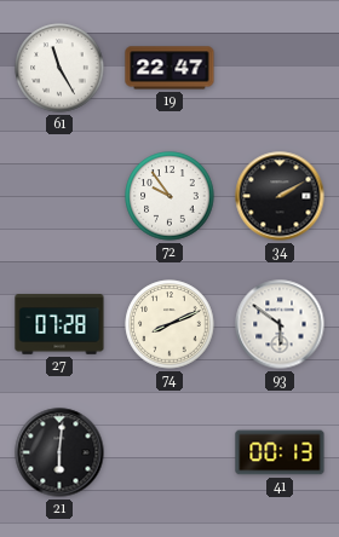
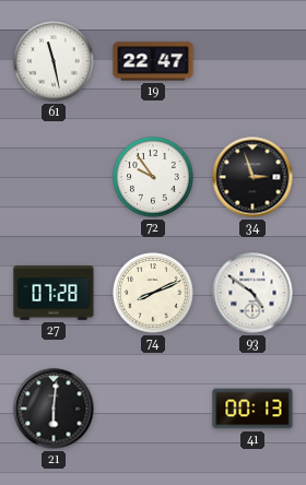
61: 11:25 -> 11:28
34: 2:10 -> 2:57
93: 5:51 -> 4:51
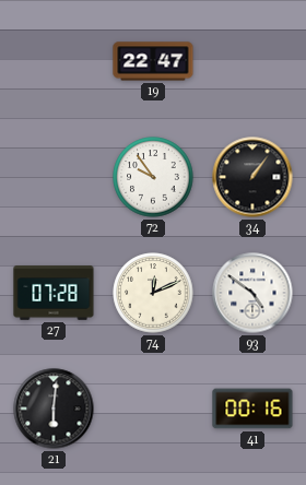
61: 11:28 -> none
34: 2:57 -> 1:06
74: 8:11 -> 12:11
41: 00:13 -> 00:16
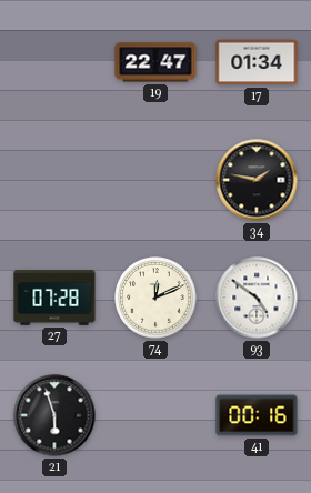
17: none -> 01:34
72: 9:54 -> none
34: 1:06 -> 1:47
21: 6:01 -> 5:57
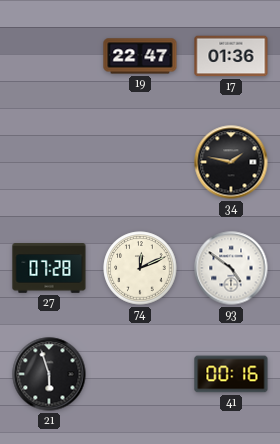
17: 01:34 -> 01:36
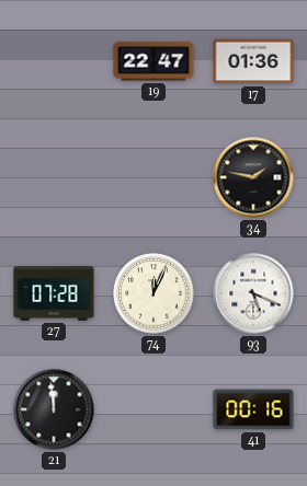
74: 12:11 -> 12:04
93: 4:51 -> 5:19
21: 5:57 -> 11:59
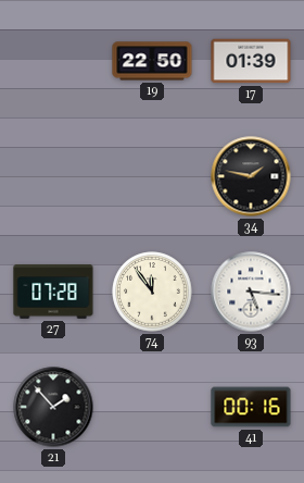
19: 22:47 -> 22:50
17: 01:36 -> 01:39
74: 12:04 -> 11:54
93: 5:19 -> 5:16
21: 11:59 -> 1:53
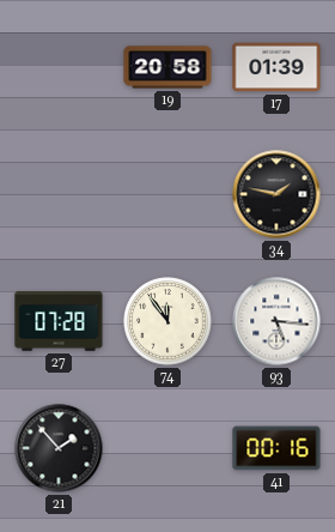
19: 22:50 -> 20:58
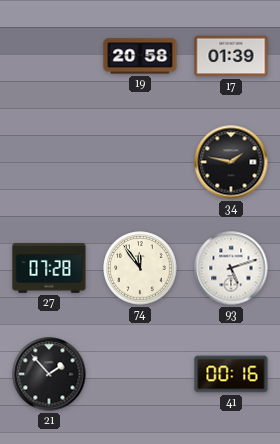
93: 5:16 -> 5:12
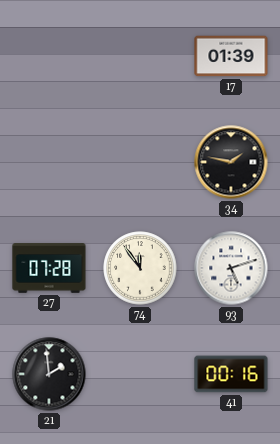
19: 20:58 -> none
21: 1:53 -> 1:59
